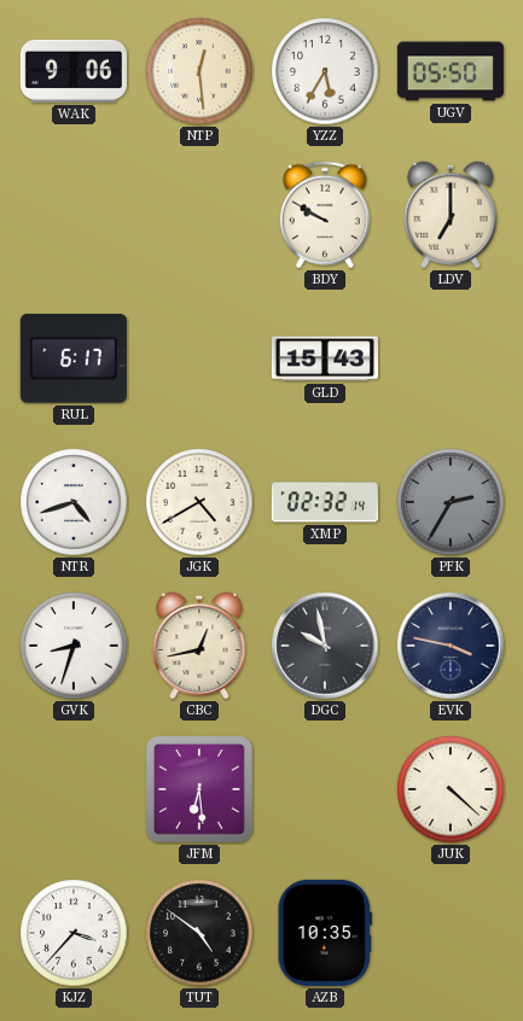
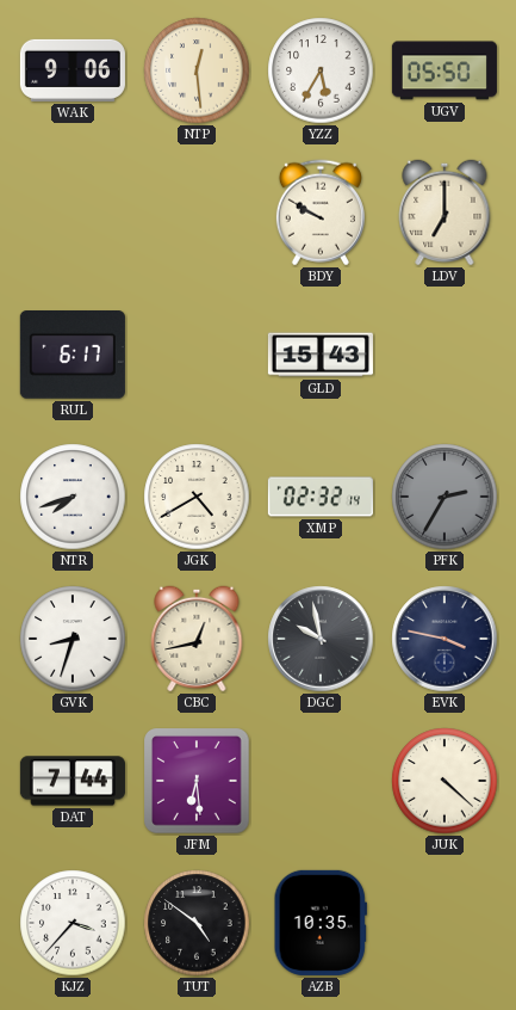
NTR: 4:42 -> 7:42
DAT: none -> 7:44
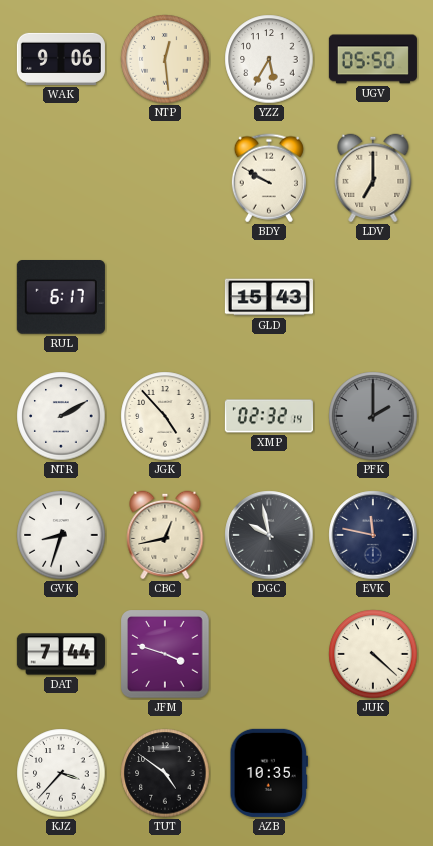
NTR: 7:42 -> 2:10
JGK: 4:40 -> 4:53
PFK: 2:35 -> 2:00
EVK: 3:47 -> 11:47
JFM: 6:29 -> 3:48
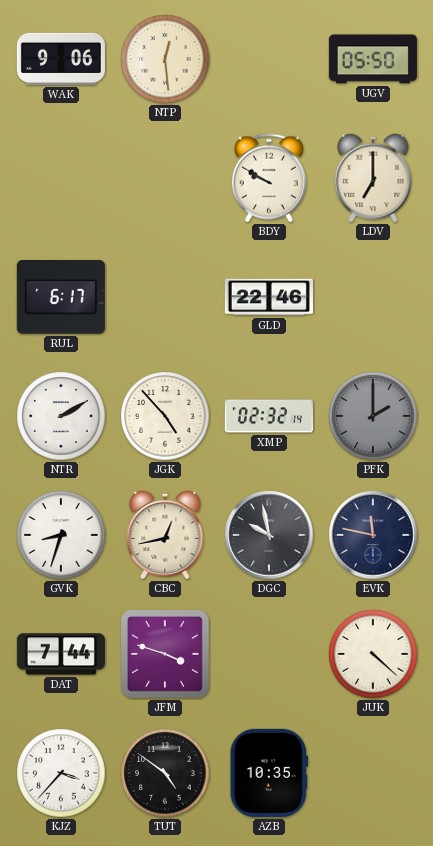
YZZ: 5:35 -> none
GLD: 15:43 -> 22:46
